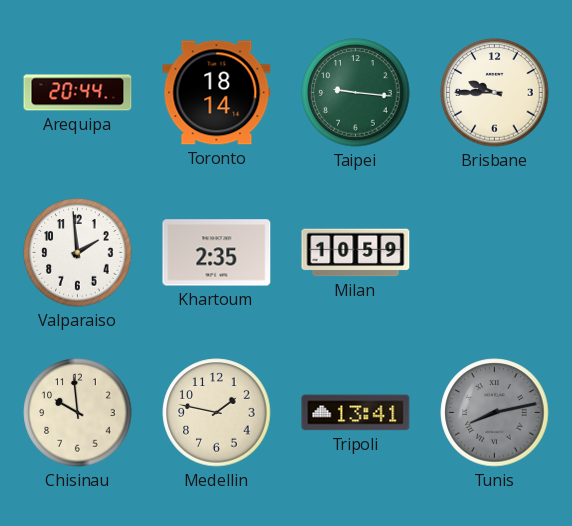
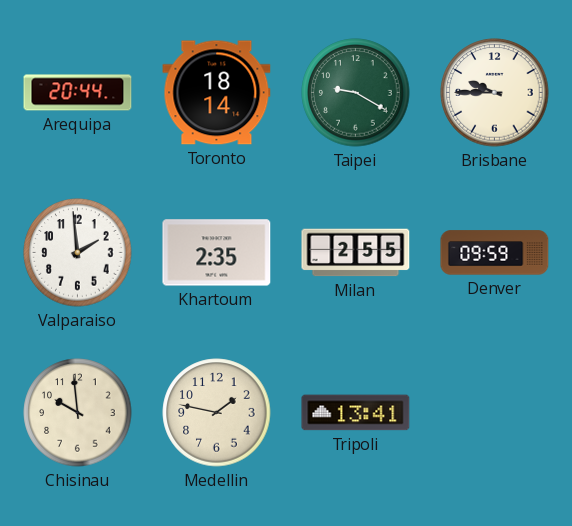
Taipei: 9:16 -> 9:20
Milan: 10:59 -> 2:55
Denver: none -> 09:59
Tunis: 8:13 -> none
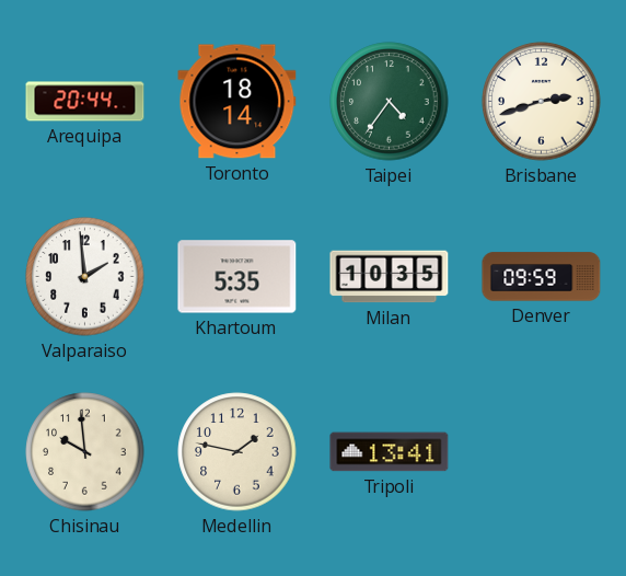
Taipei: 9:20 -> 4:36
Brisbane: 9:45 -> 2:42
Khartoum: 2:35 -> 5:35
Milan: 2:55 -> 10:35
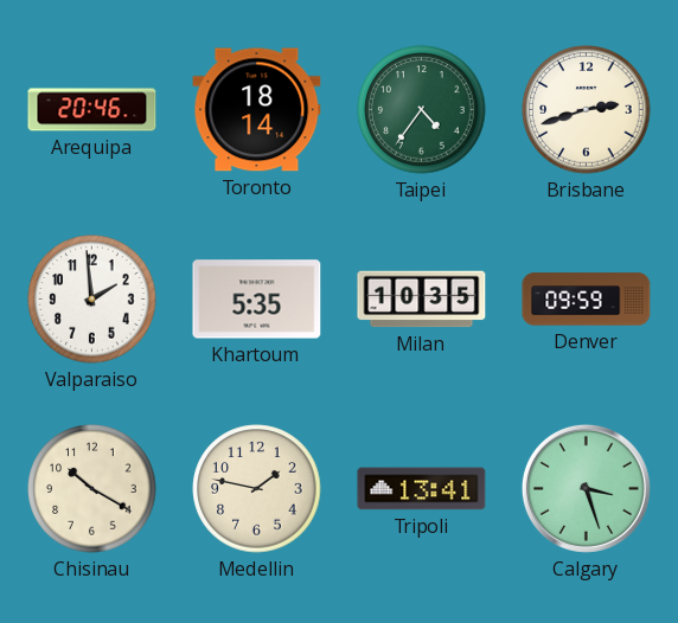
Arequipa: 20:44 -> 20:46
Chisinau: 9:59 -> 10:20
Calgary: none -> 3:27
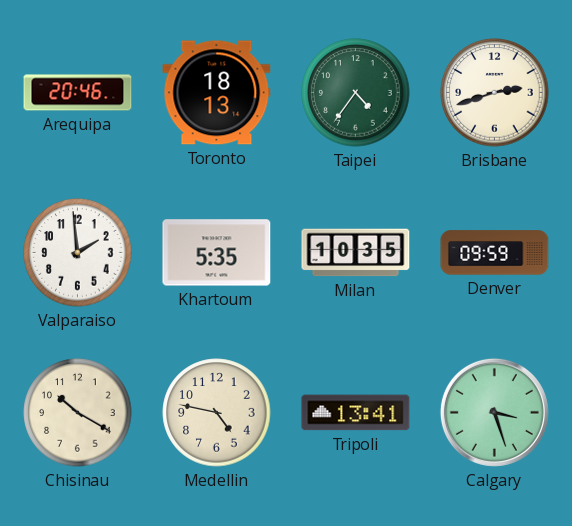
Toronto: 18:14 -> 18:13
Medellin: 1:47 -> 4:47
